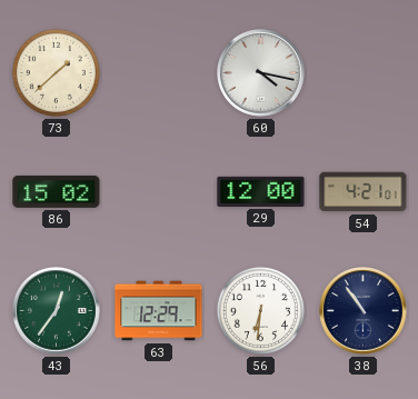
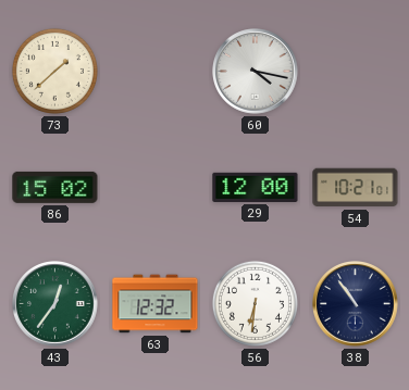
54: 4:21 -> 10:21
63: 12:29 -> 12:32
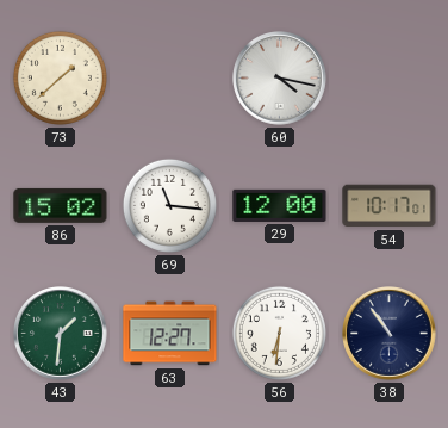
69: none -> 11:16
54: 10:21 -> 10:17
43: 12:36 -> 1:31
63: 12:32 -> 12:27
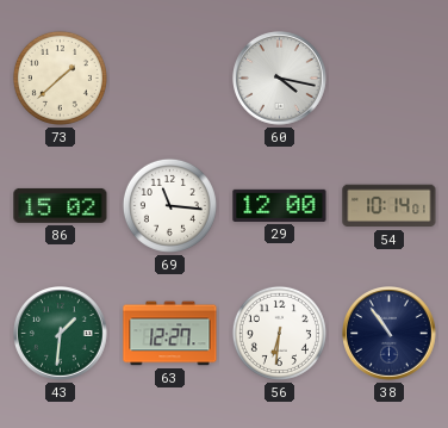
54: 10:17 -> 10:14
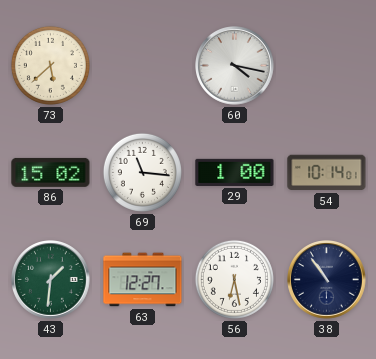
73: 1:38 -> 5:38
29: 12:00 -> 1:00
56: 6:31 -> 6:28
